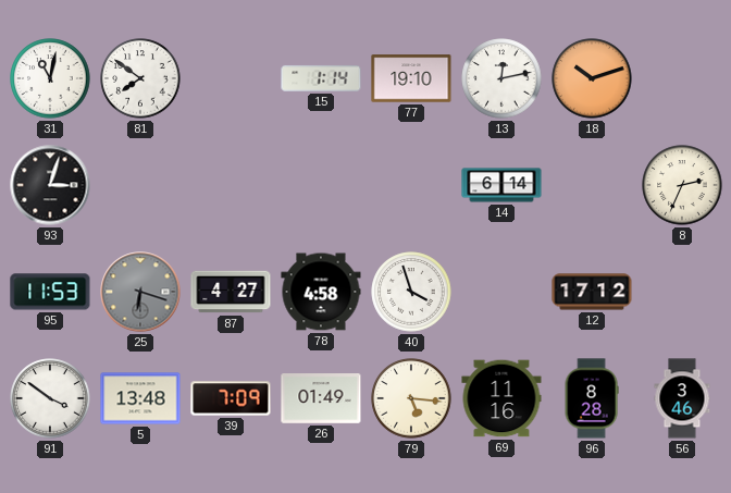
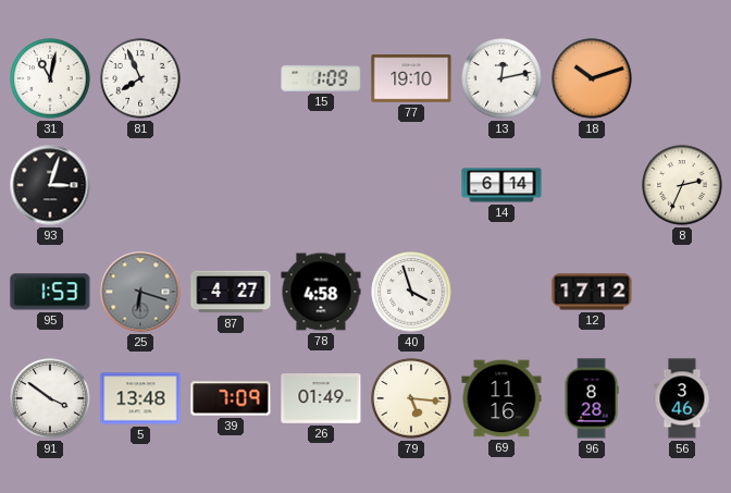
81: 7:51 -> 7:56
15: 1:14 -> 1:09
95: 11:53 -> 1:53
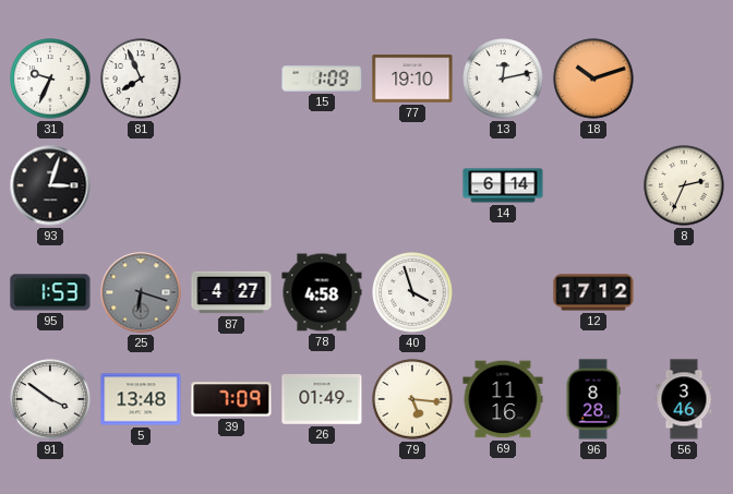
31: 11:02 -> 9:34
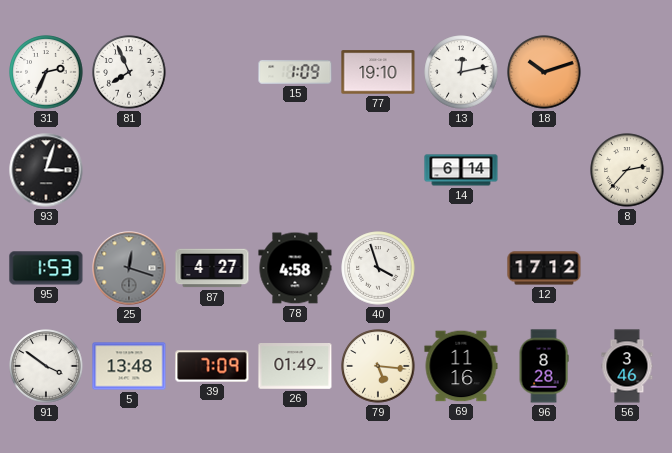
31: 9:34 -> 2:34
8: 2:34 -> 2:37
25: 6:18 -> 12:18
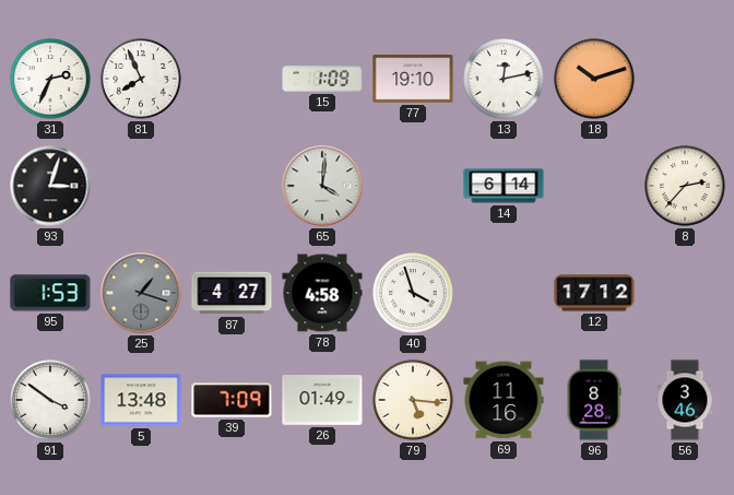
65: none -> 4:01
25: 12:18 -> 1:18
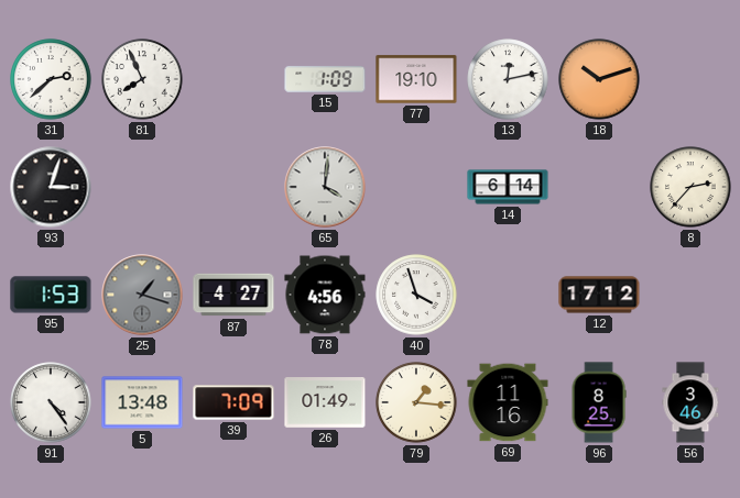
31: 2:34 -> 2:38
78: 4:58 -> 4:56
91: 3:51 -> 4:24
79: 5:16 -> 1:16
96: 8:28 -> 8:25
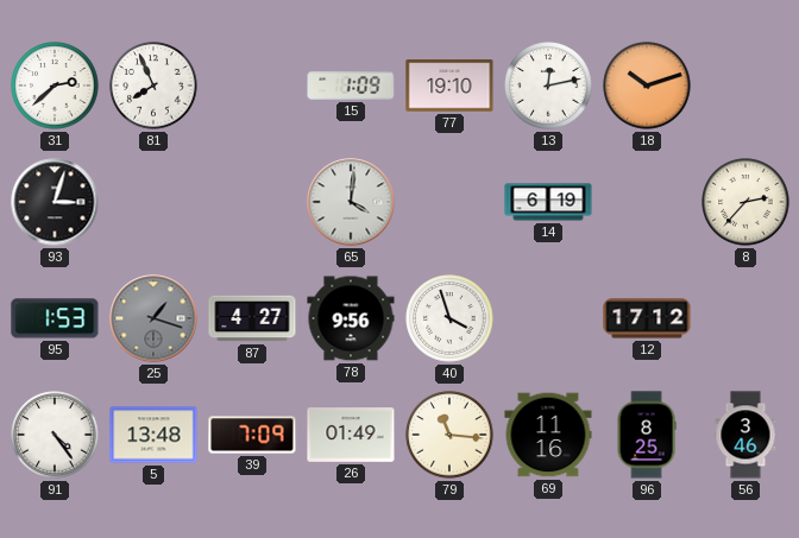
14: 6:14 -> 6:19
78: 4:56 -> 9:56
79: 1:16 -> 11:16
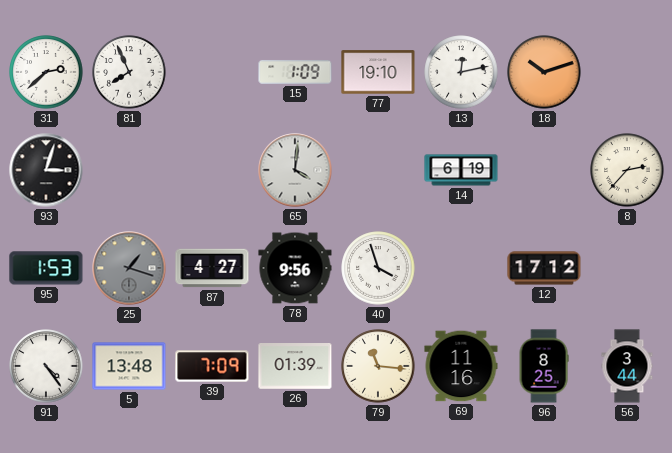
26: 01:49 -> 01:39
56: 3:46 -> 3:44
